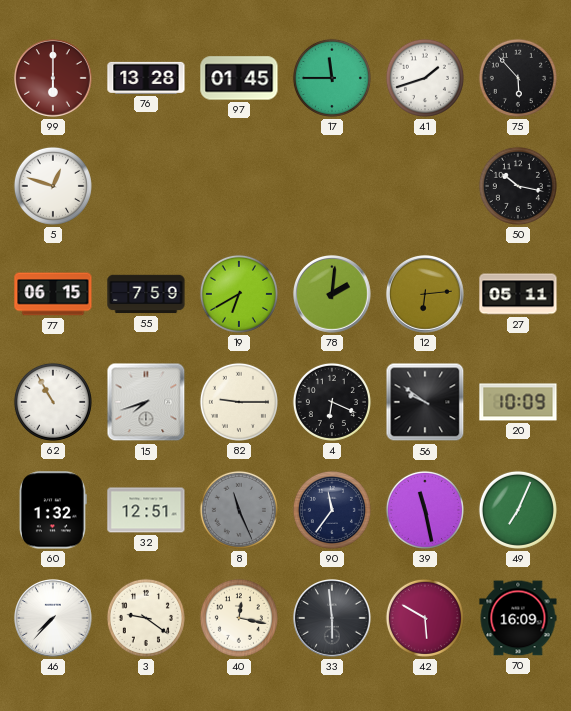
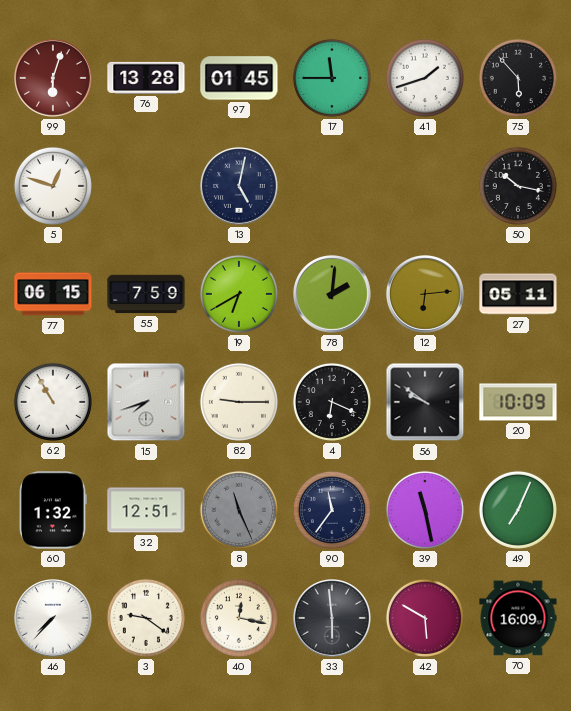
99: 6:00 -> 6:03
13: none -> 5:02
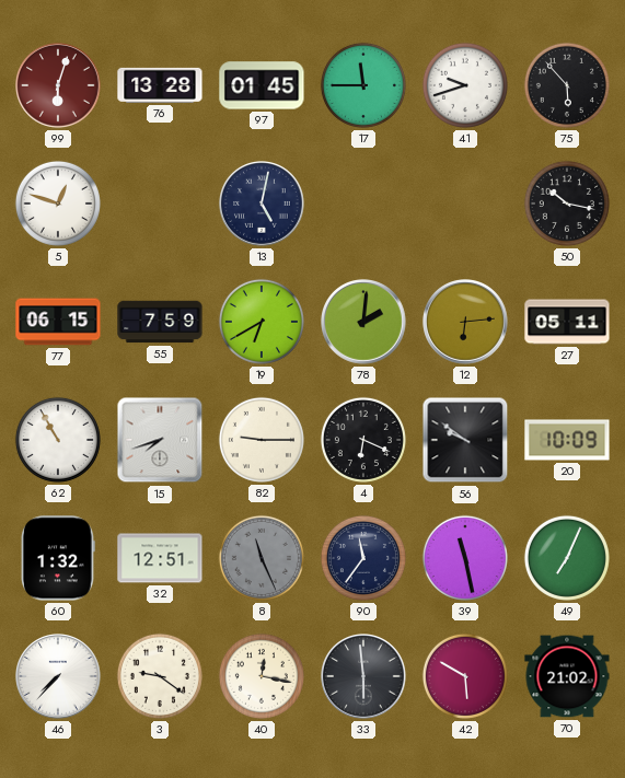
41: 1:42 -> 9:42
70: 16:09 -> 21:02
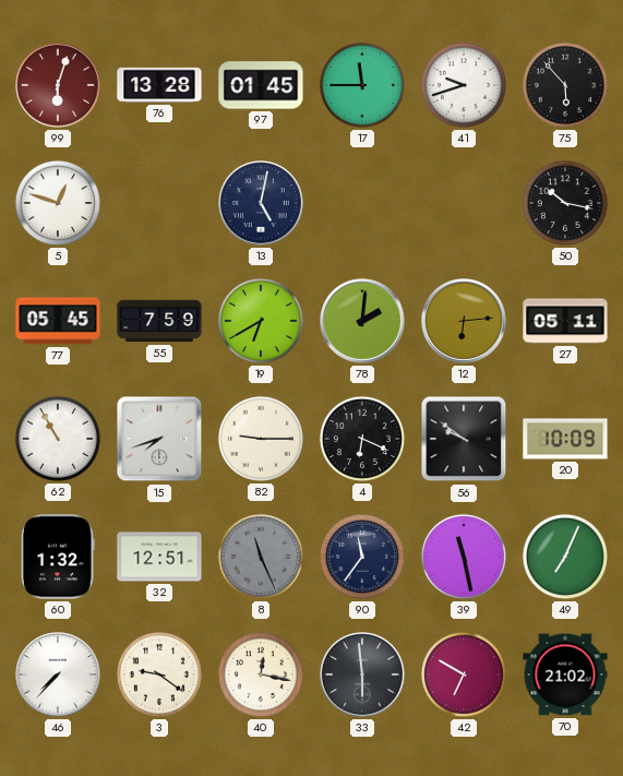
77: 06:15 -> 05:45
42: 5:50 -> 6:50
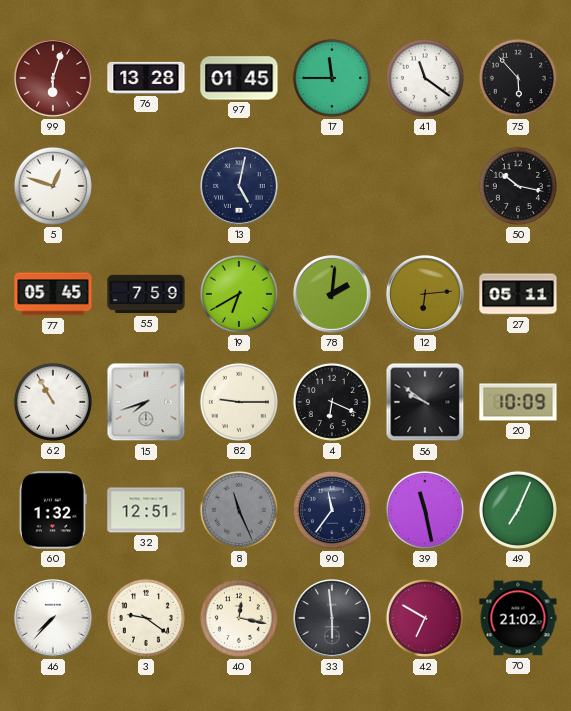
41: 9:42 -> 11:21
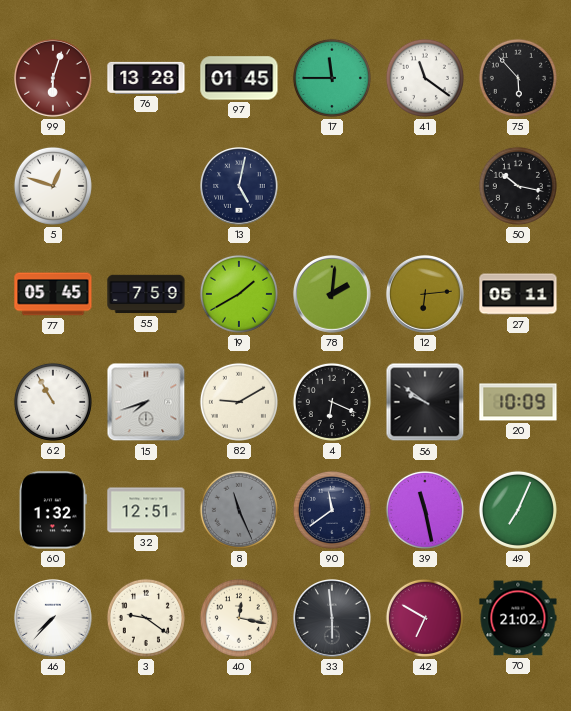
19: 6:40 -> 1:40
82: 9:15 -> 9:10
90: 11:36 -> 11:39
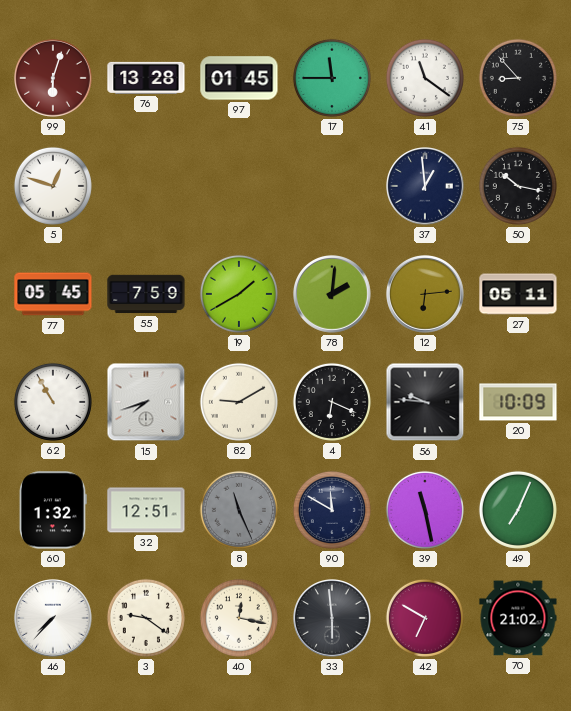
75: 5:53 -> 8:53
13: 5:02 -> none
37: none -> 12:59
56: 9:51 -> 9:46
90: 11:39 -> 11:50
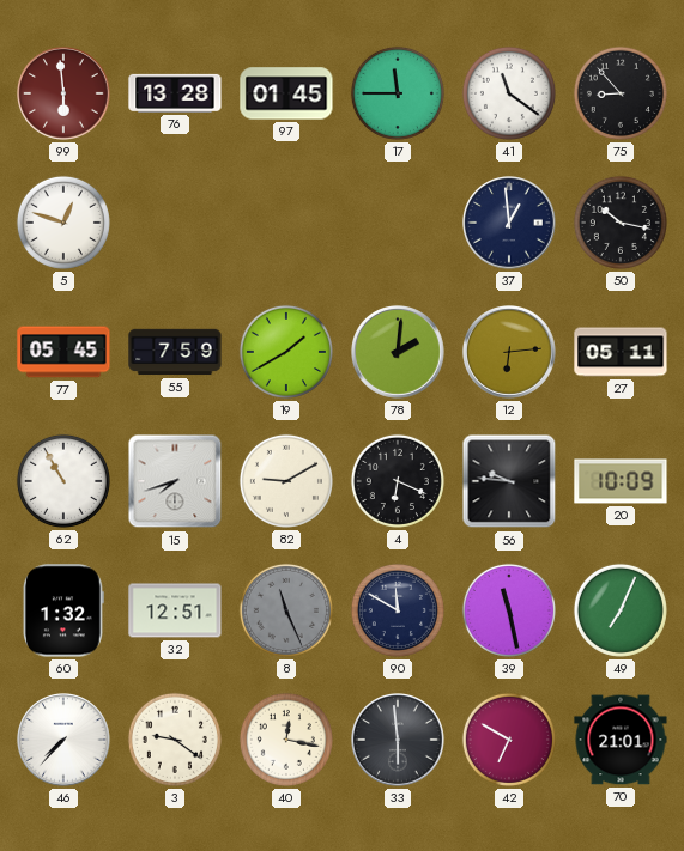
99: 6:03 -> 5:59
70: 21:02 -> 21:01
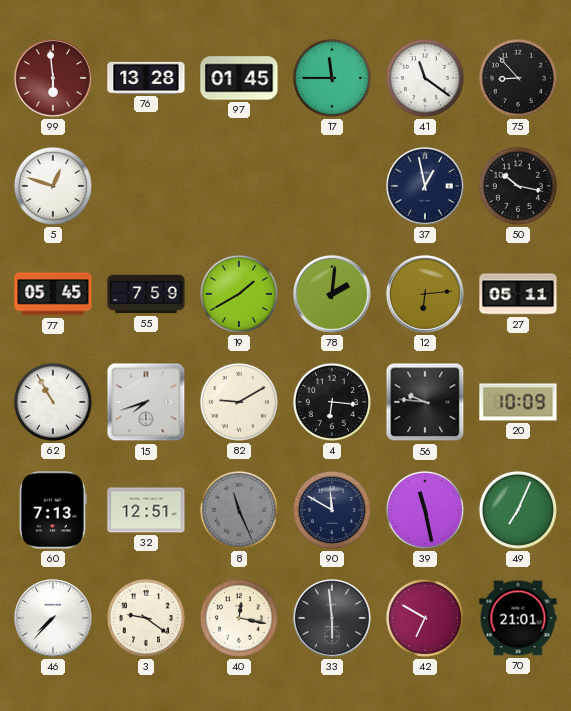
37: 12:59 -> 12:58
4: 6:19 -> 6:16
60: 1:32 -> 7:13
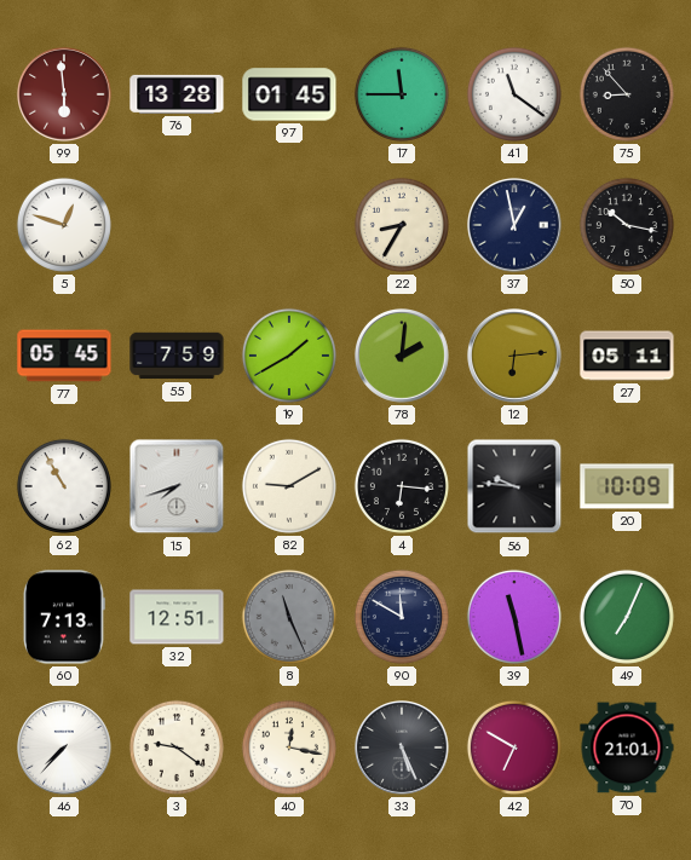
22: none -> 8:35
33: 5:59 -> 5:26
